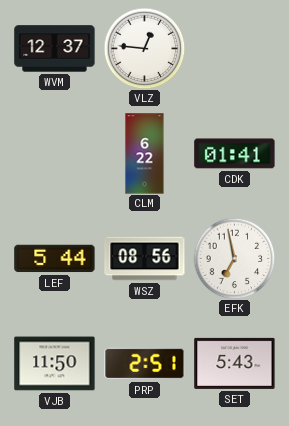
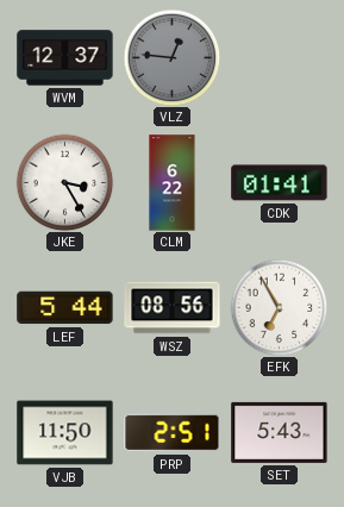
VLZ dial: white -> grey
JKE: none -> 3:25
EFK: 6:58 -> 6:55
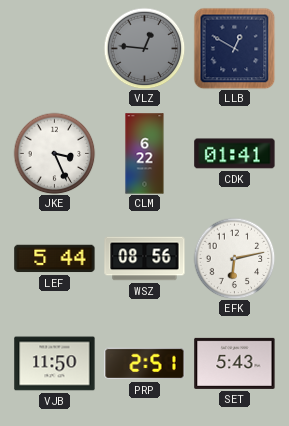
WVM: 12:37 -> none
LLB: none -> 12:50
JKE: 3:25 -> 3:26
EFK: 6:55 -> 6:13
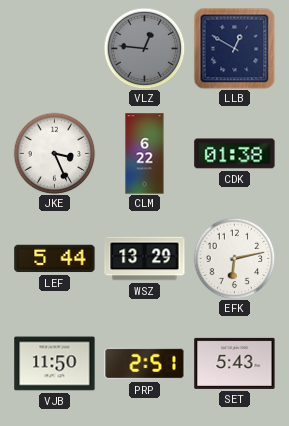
CDK: 01:41 -> 01:38
WSZ: 08:56 -> 13:29
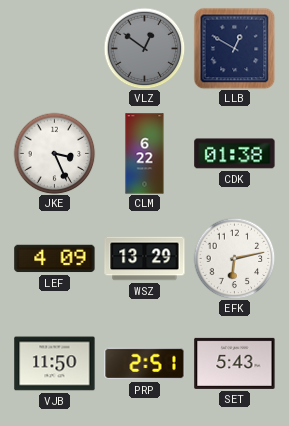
VLZ: 12:46 -> 12:51
LEF: 5:44 -> 4:09
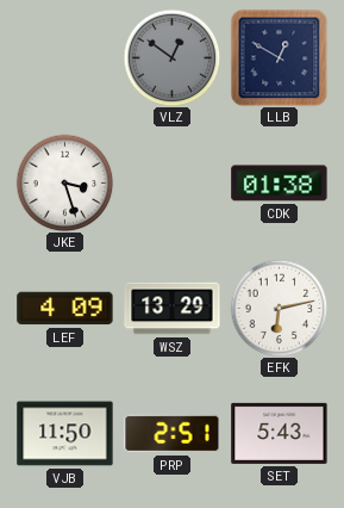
JKE: 3:26 -> 3:27
CLM: 6:22 -> none
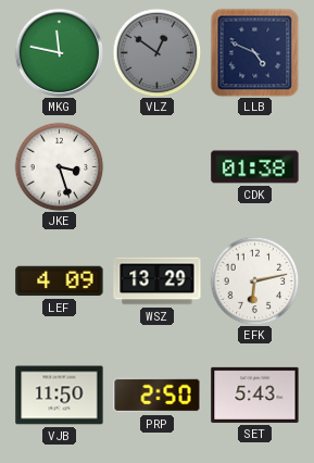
MKG: none -> 11:47
LLB: 12:50 -> 4:49
PRP: 2:51 -> 2:50
